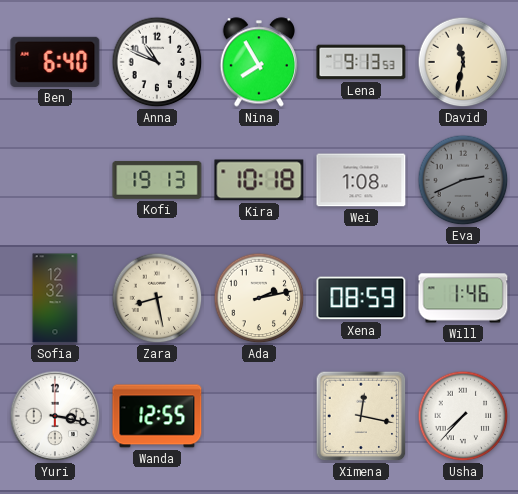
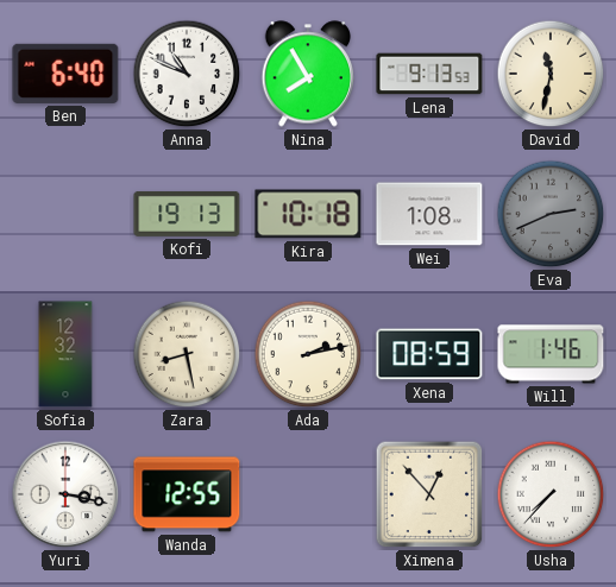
Ximena: 12:17 -> 12:53
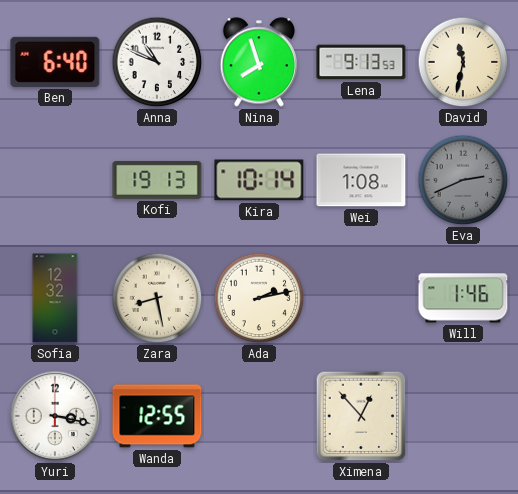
Nina: 7:55 -> 7:57
Kira: 10:18 -> 10:14
Xena: 08:59 -> none
Usha: 7:37 -> none
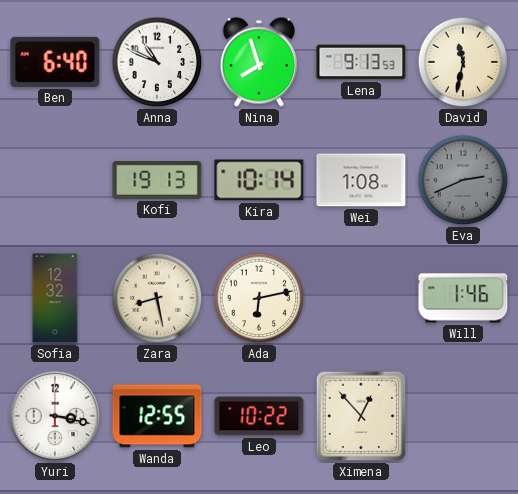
Ada: 2:13 -> 6:13
Leo: none -> 10:22
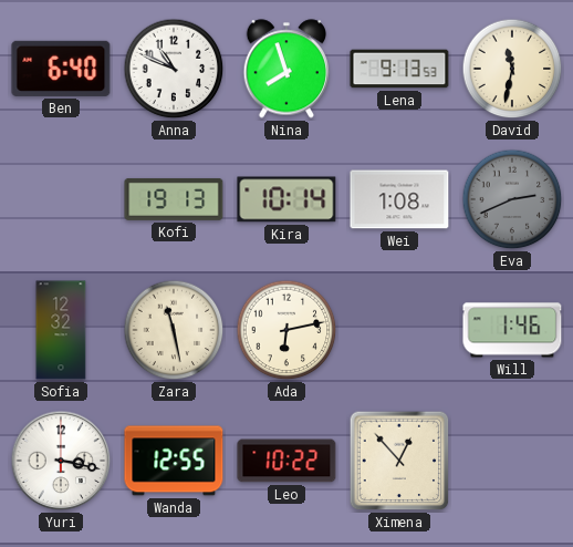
Zara: 8:28 -> 11:28
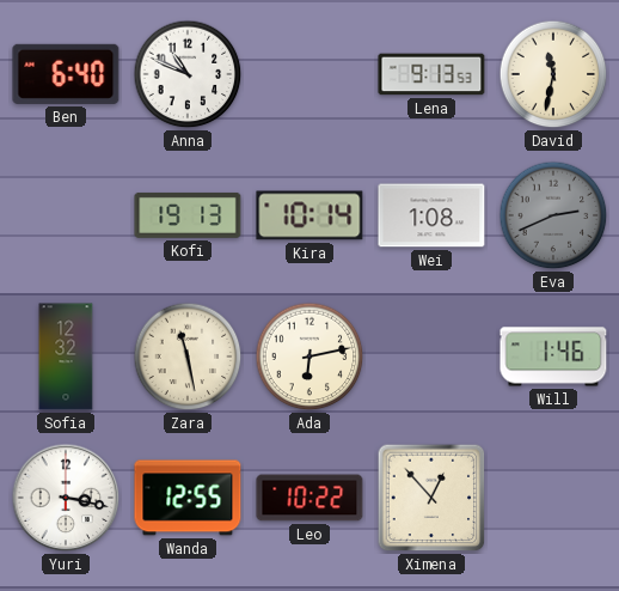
Nina: 7:57 -> none
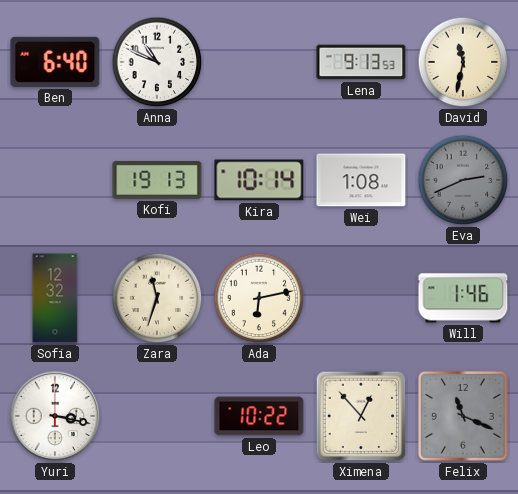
Zara: 11:28 -> 11:33
Wanda: 12:55 -> none
Felix: none -> 11:19
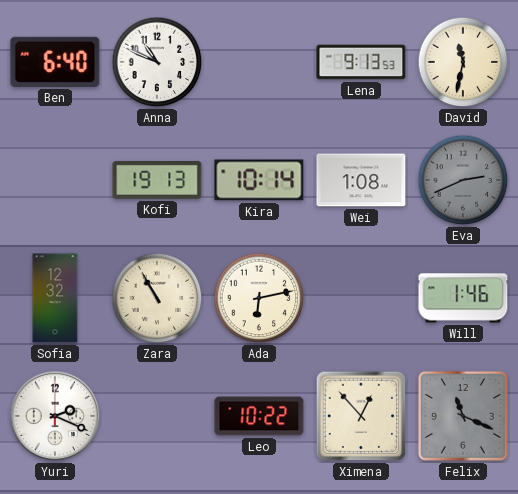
Zara: 11:33 -> 10:55
Yuri: 3:17 -> 2:19
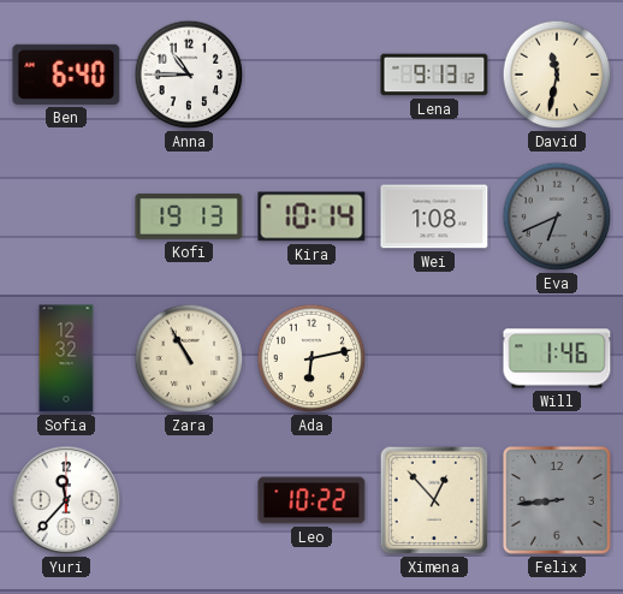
Anna: 10:49 -> 10:45
Lena: 9:13:53 -> 9:13:12
Eva: 2:41 -> 6:41
Yuri: 2:19 -> 11:37
Felix: 11:19 -> 8:44
